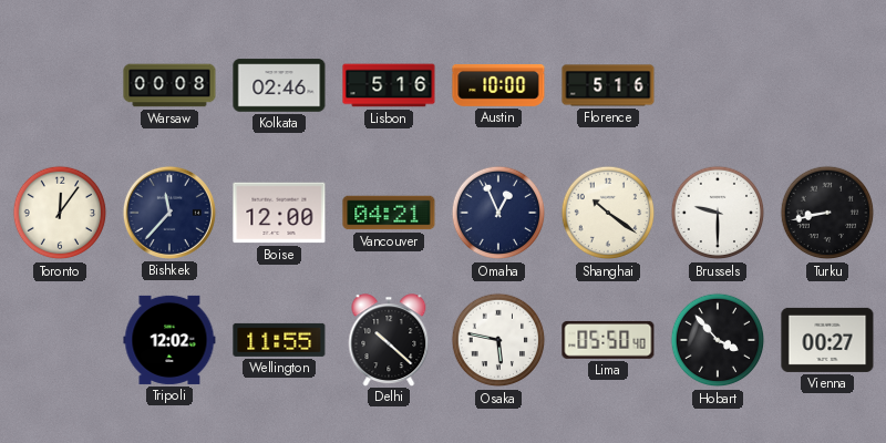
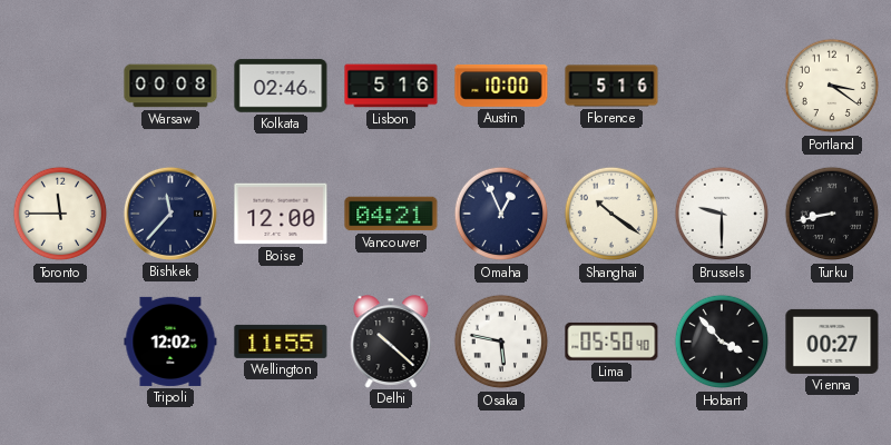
Portland: none -> 3:21
Toronto: 12:06 -> 11:45
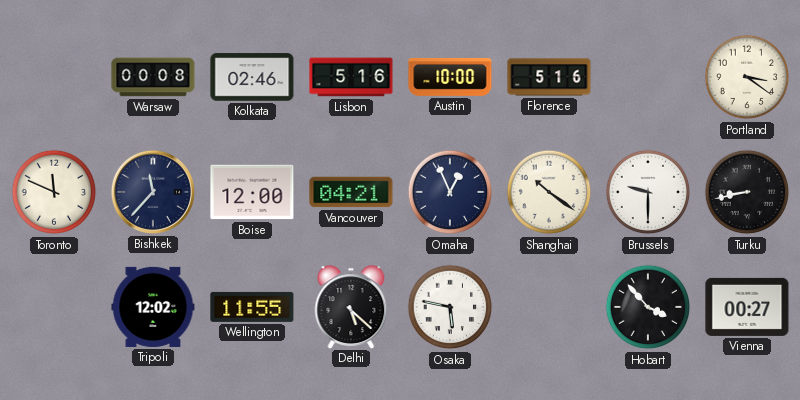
Toronto: 11:45 -> 11:49
Delhi: 10:22 -> 5:22
Lima: 05:50 -> none
